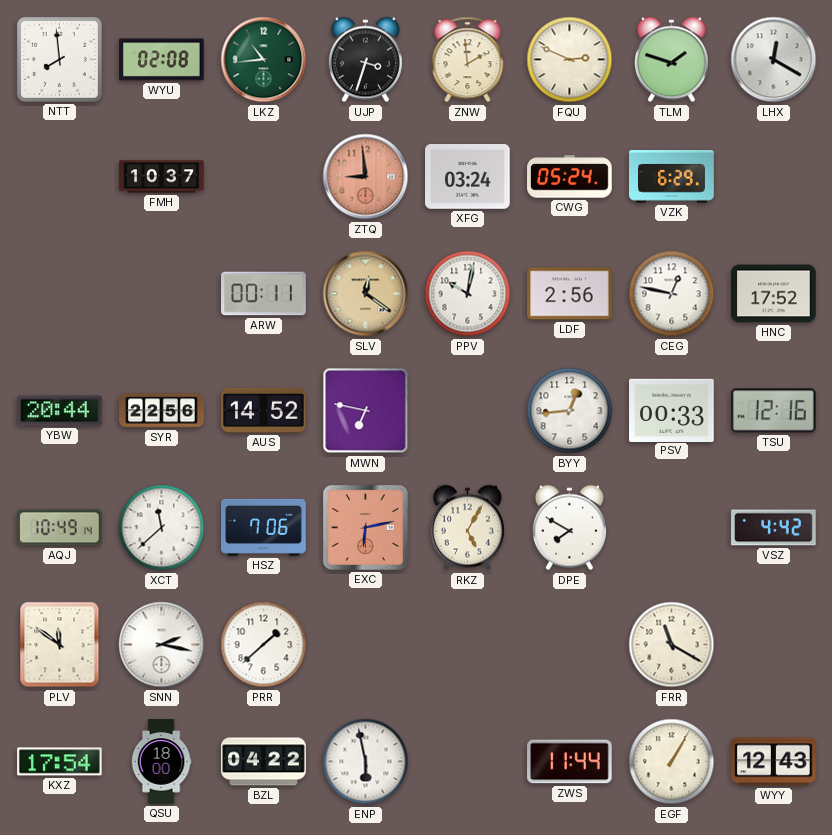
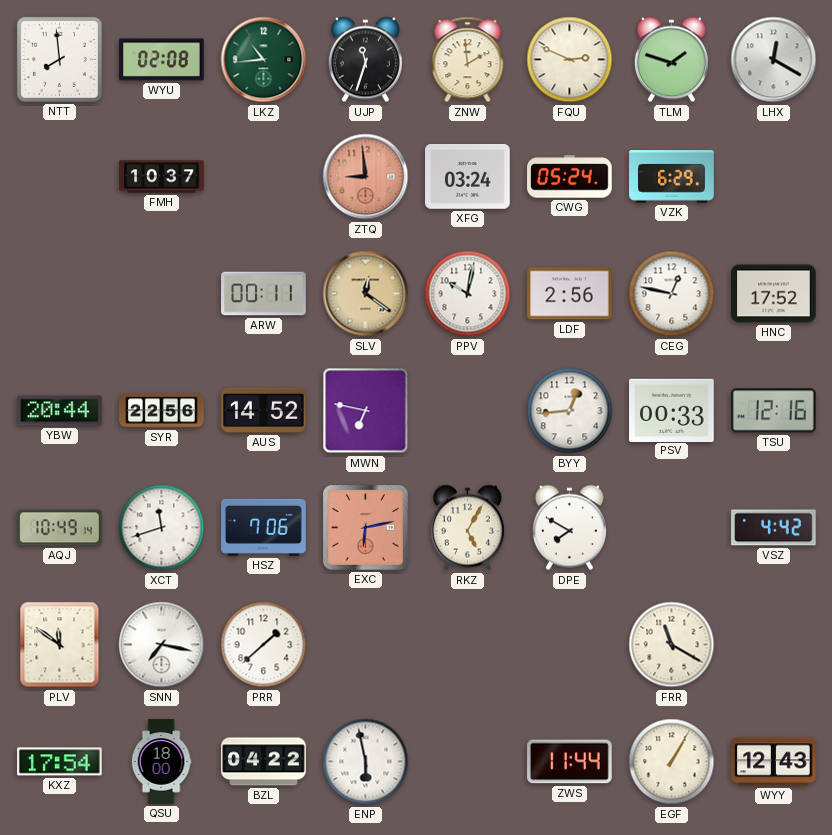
UJP: 3:33 -> 11:33
XCT: 11:38 -> 11:42
SNN: 2:17 -> 7:17
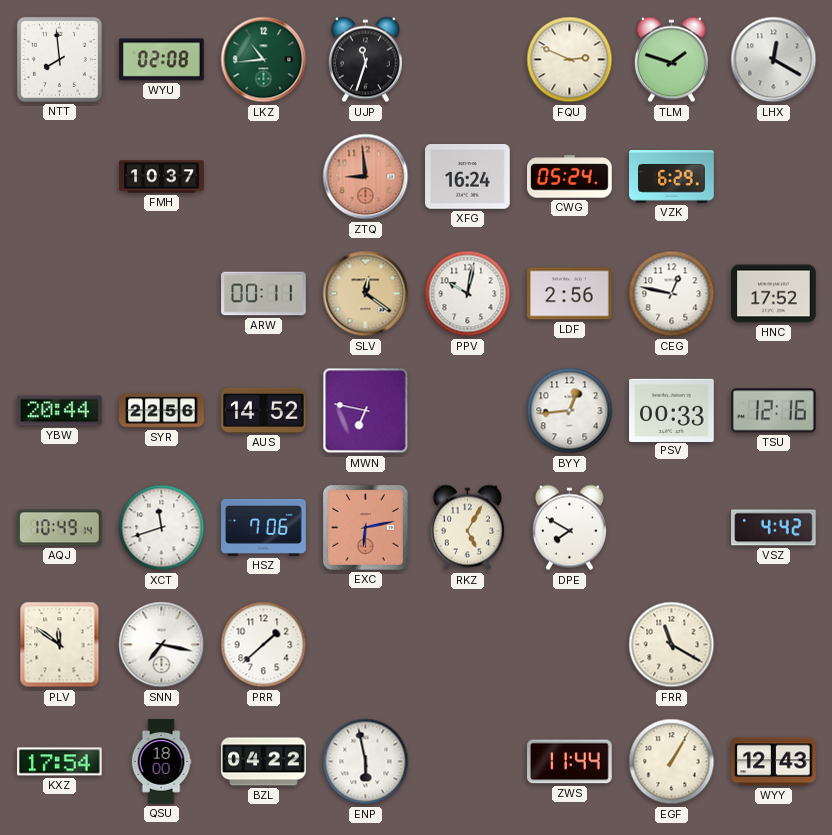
ZNW: 1:59 -> none
XFG: 03:24 -> 16:24
